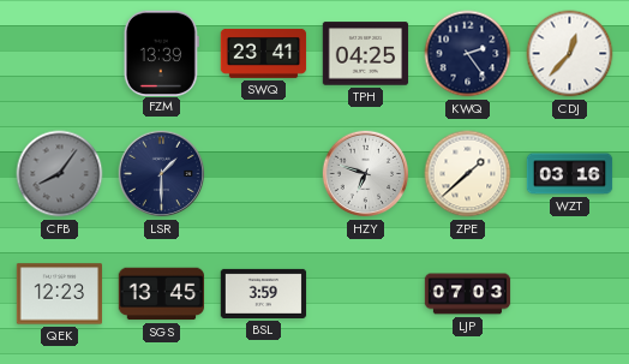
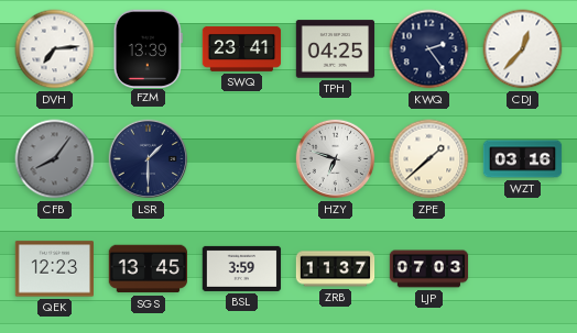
DVH: none -> 7:14
ZRB: none -> 11:37
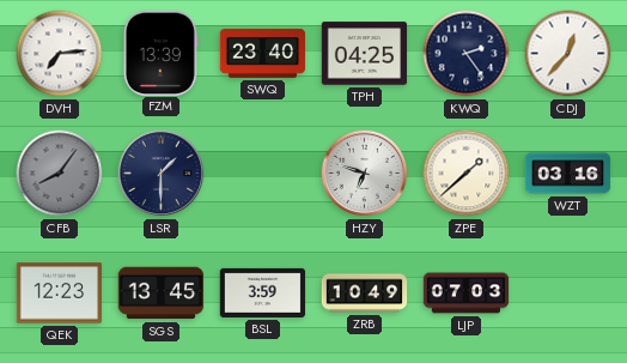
SWQ: 23:41 -> 23:40
ZRB: 11:37 -> 10:49
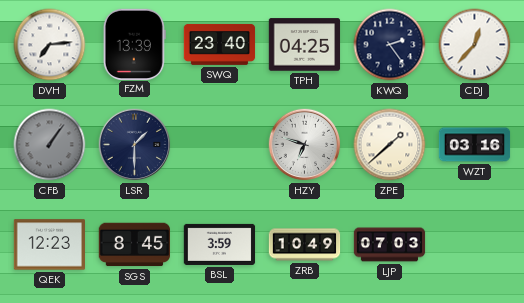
CFB: 8:06 -> 1:06
SGS: 13:45 -> 8:45
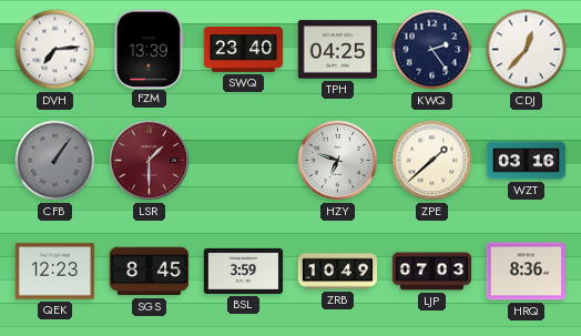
LSR dial: navy -> burgundy
HRQ: none -> 8:36
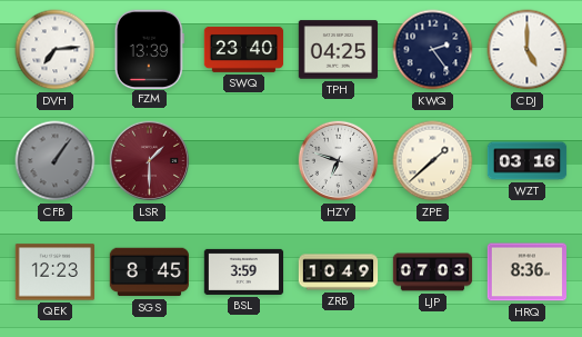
CDJ: 12:37 -> 5:00
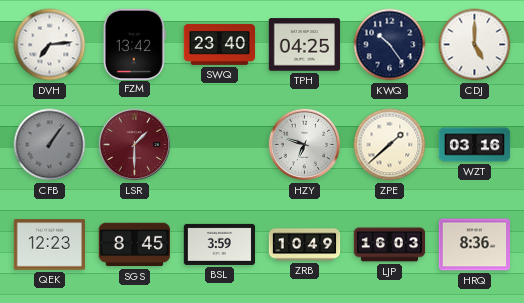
FZM: 13:39 -> 13:42
KWQ: 2:24 -> 10:24
LJP: 07:03 -> 16:03
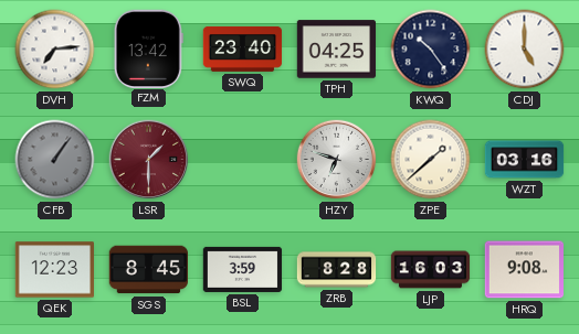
ZRB: 10:49 -> 8:28
HRQ: 8:36 -> 9:08
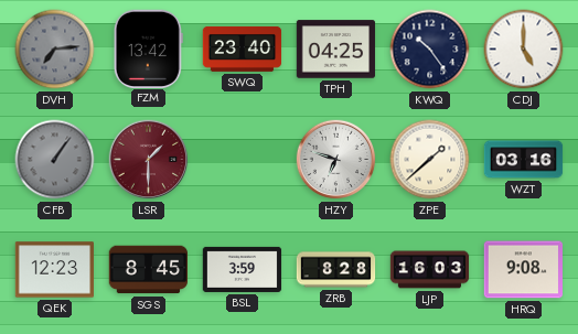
DVH dial: white -> grey
